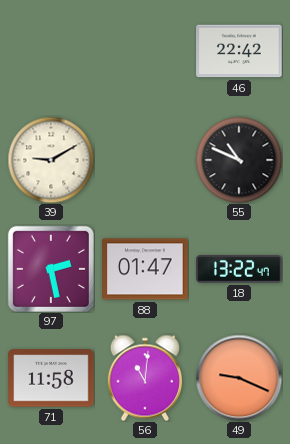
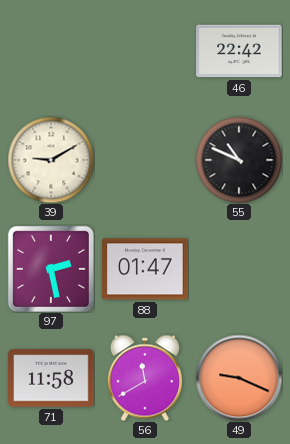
18: 13:22 -> none
56: 11:01 -> 11:40
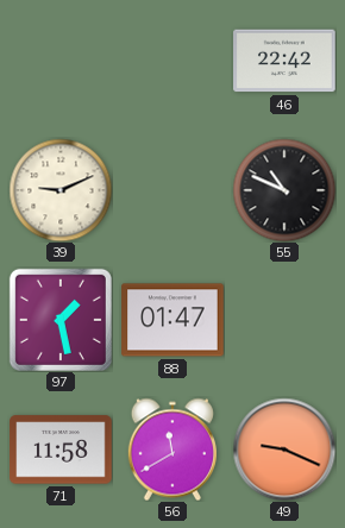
39: 9:10 -> 9:11
97: 2:28 -> 1:28
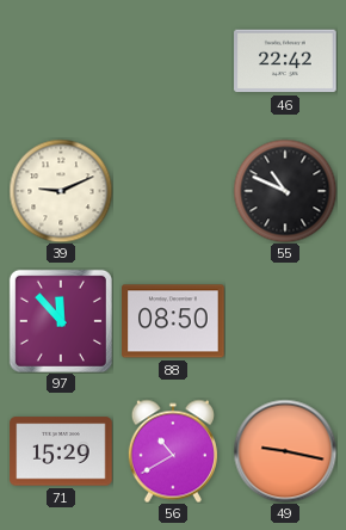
97: 1:28 -> 11:53
88: 01:47 -> 08:50
71: 11:58 -> 15:29
56: 11:40 -> 10:40
49: 9:19 -> 9:17
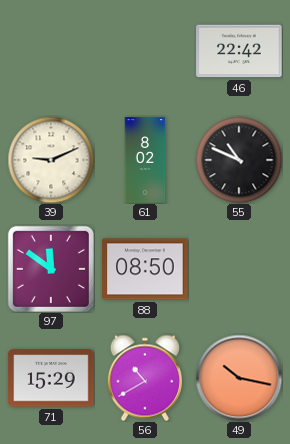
61: none -> 8:02
97: 11:53 -> 11:51
49: 9:17 -> 10:17
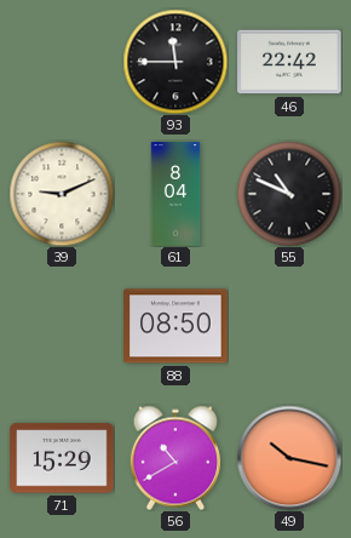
93: none -> 11:45
61: 8:02 -> 8:04
97: 11:51 -> none
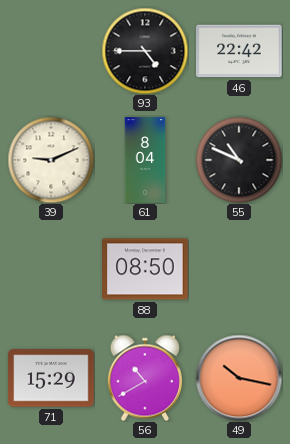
93: 11:45 -> 4:45
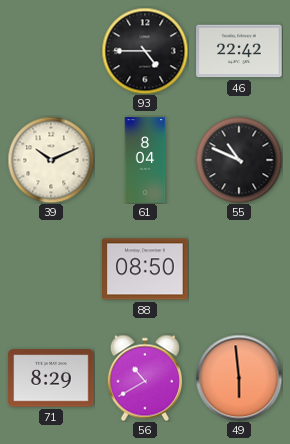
39: 9:11 -> 10:11
71: 15:29 -> 8:29
49: 10:17 -> 5:59
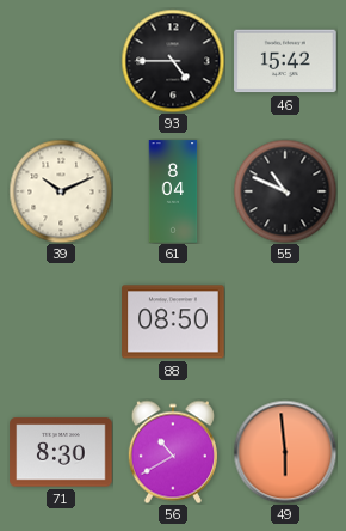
46: 22:42 -> 15:42
71: 8:29 -> 8:30
